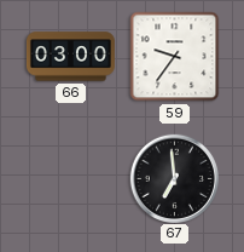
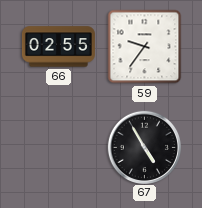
66: 03:00 -> 02:55
67: 6:59 -> 4:55
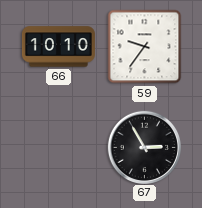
66: 02:55 -> 10:10
67: 4:55 -> 2:55
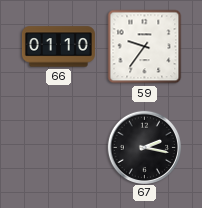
66: 10:10 -> 01:10
67: 2:55 -> 2:17
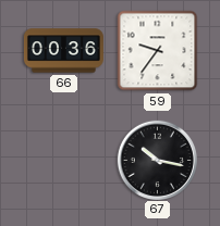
66: 01:10 -> 00:36
67: 2:17 -> 10:17
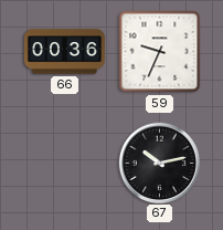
59: 9:36 -> 9:34
67: 10:17 -> 10:13
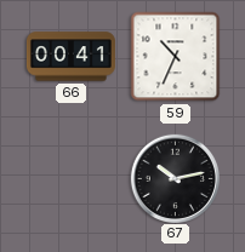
66: 00:36 -> 00:41
59: 9:34 -> 10:34
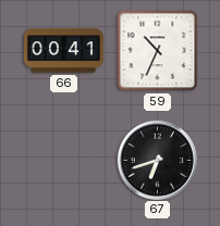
67: 10:13 -> 6:42
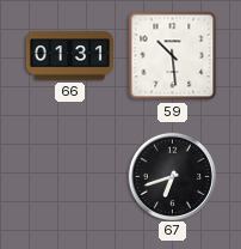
66: 00:41 -> 01:31
59: 10:34 -> 10:29
